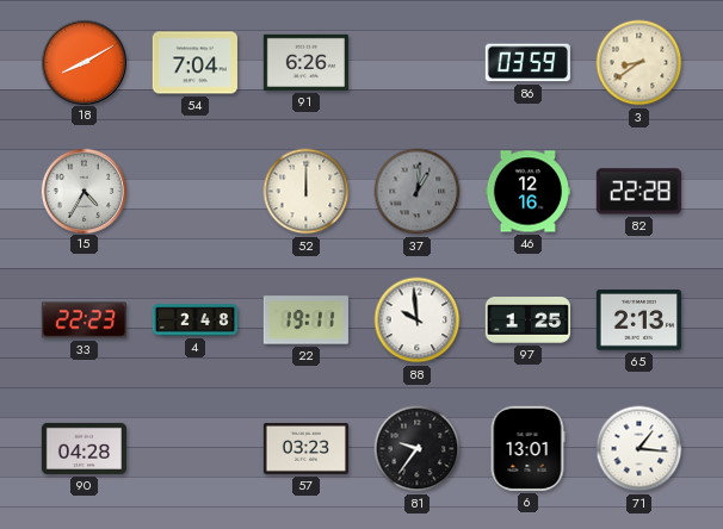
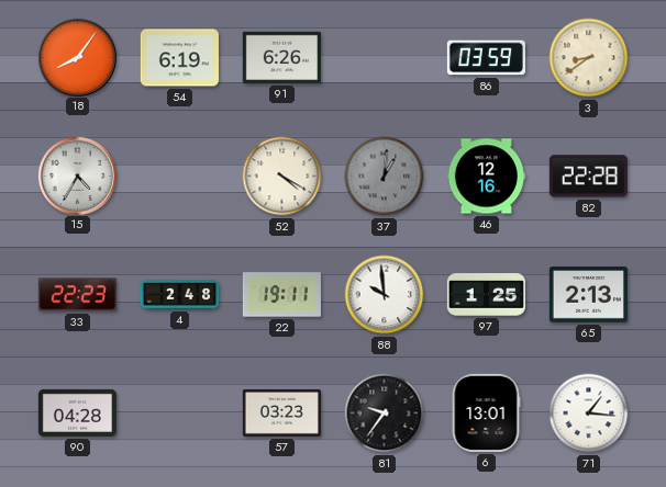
18: 8:10 -> 8:06
54: 7:04 -> 6:19
52: 12:00 -> 4:20
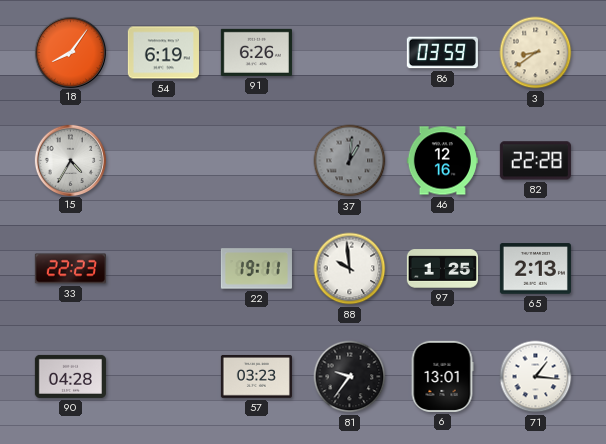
52: 4:20 -> none
4: 2:48 -> none
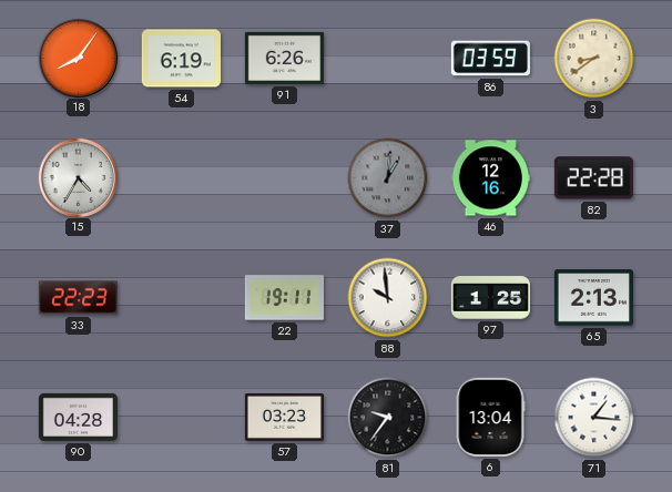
6: 13:01 -> 13:04
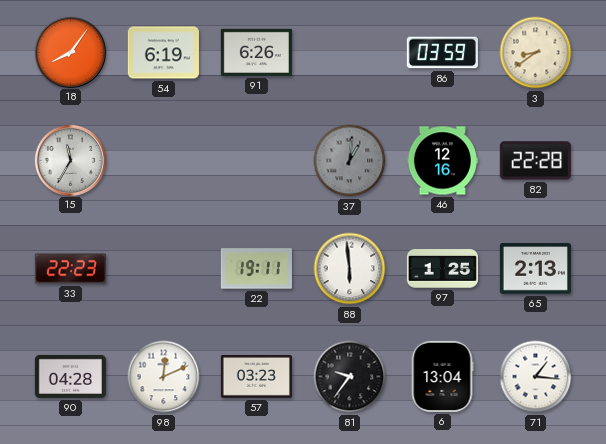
15: 4:35 -> 11:35
88: 9:59 -> 5:59
98: none -> 12:11
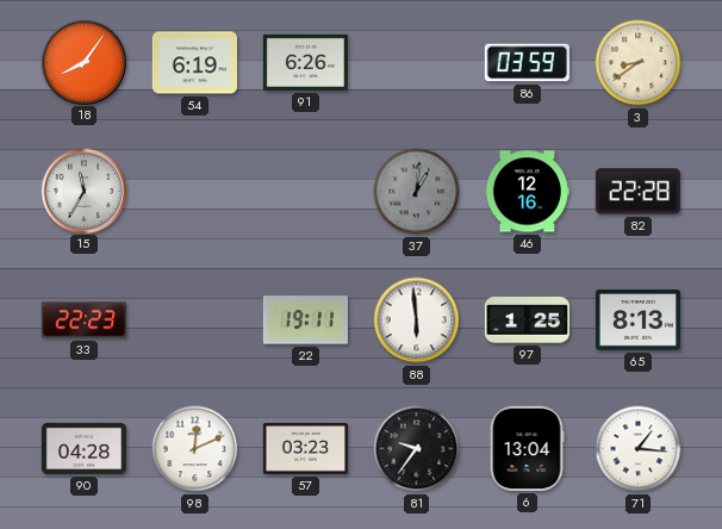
65: 2:13 -> 8:13
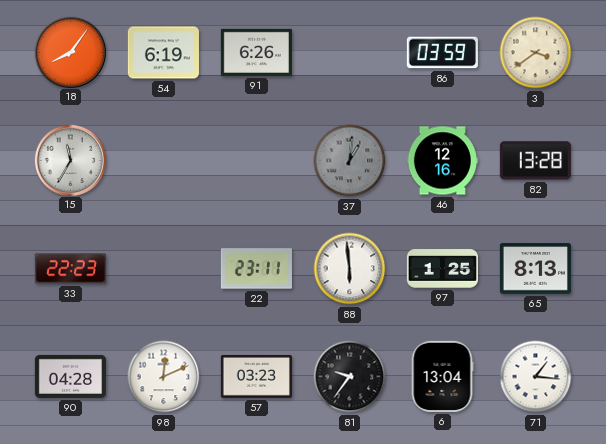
3: 8:39 -> 3:39
82: 22:28 -> 13:28
22: 19:11 -> 23:11
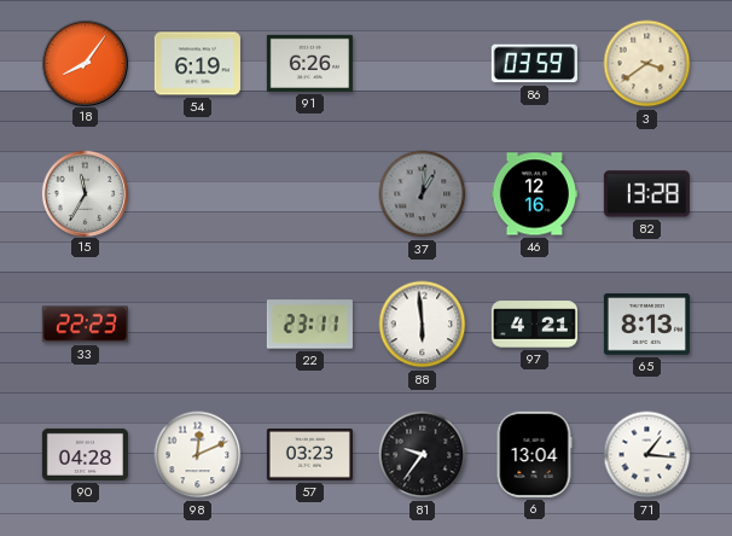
97: 1:25 -> 4:21
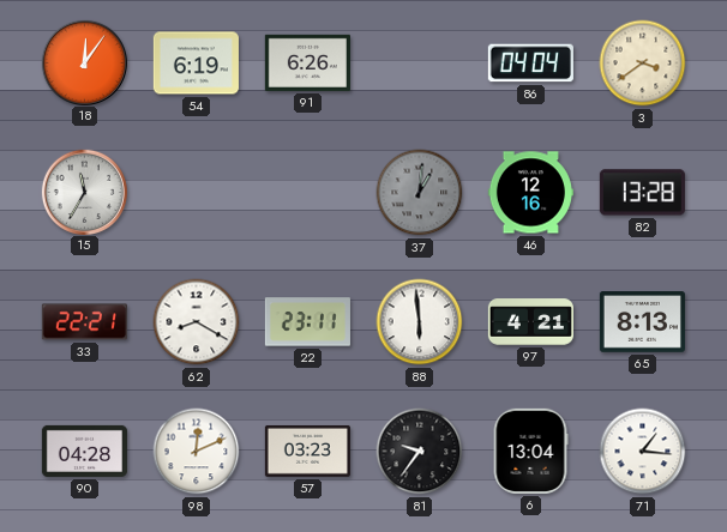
18: 8:06 -> 12:06
86: 03:59 -> 04:04
33: 22:23 -> 22:21
62: none -> 8:20
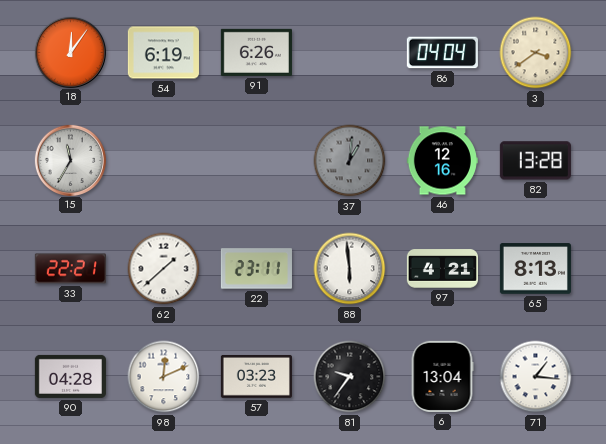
62: 8:20 -> 1:38
